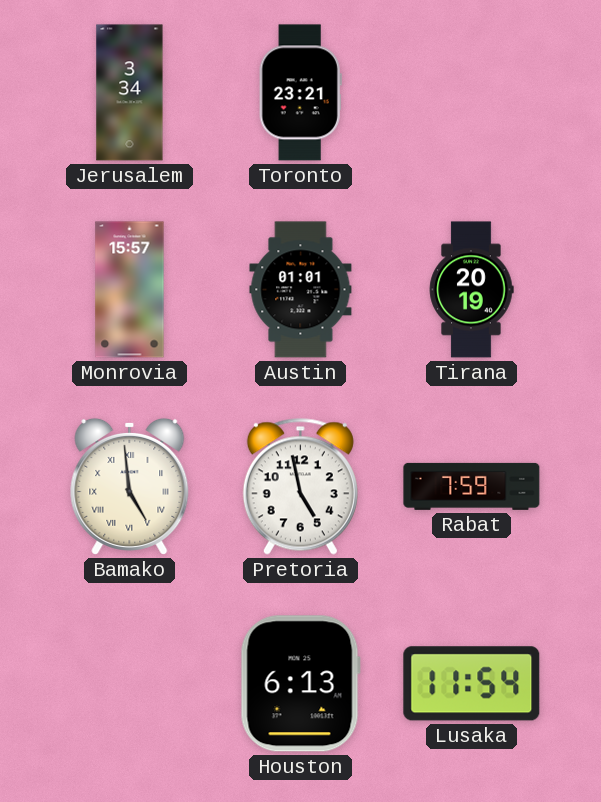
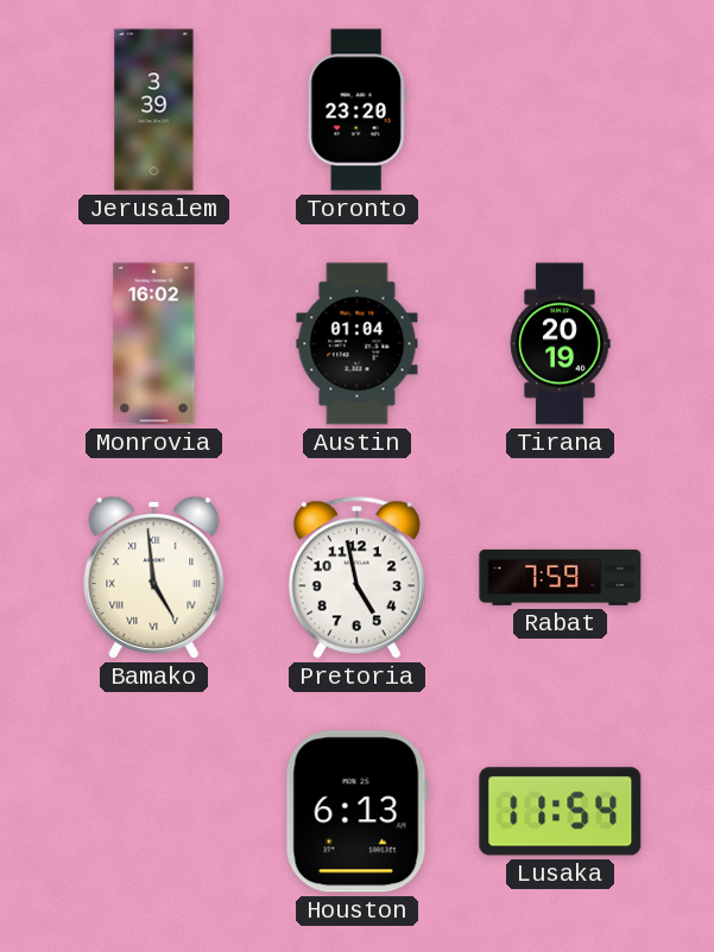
Jerusalem: 3:34 -> 3:39
Toronto: 23:21 -> 23:20
Monrovia: 15:57 -> 16:02
Austin: 01:01 -> 01:04
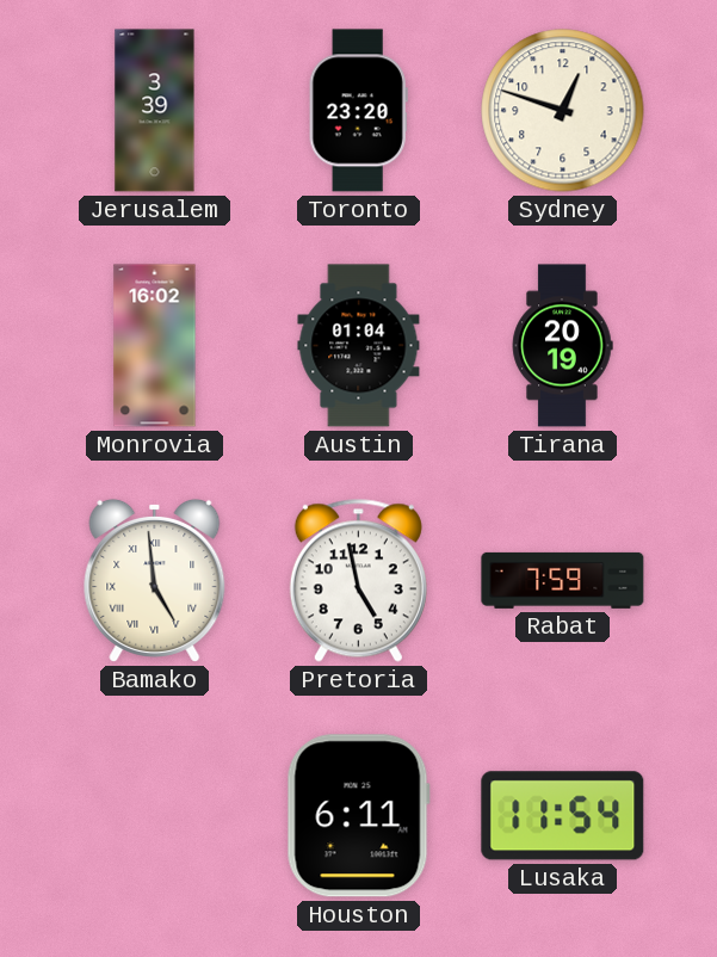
Sydney: none -> 12:48
Houston: 6:13 -> 6:11
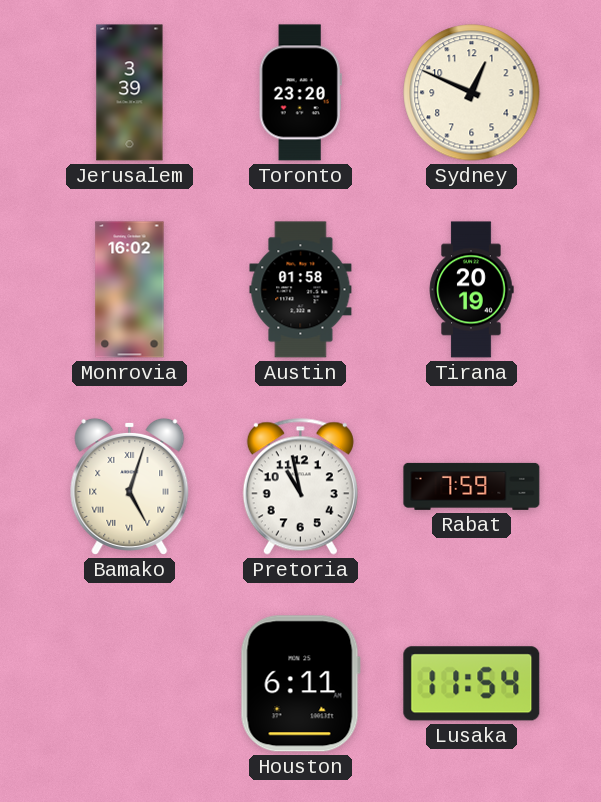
Sydney: 12:48 -> 12:49
Austin: 01:04 -> 01:58
Bamako: 4:59 -> 5:03
Pretoria: 4:58 -> 10:58
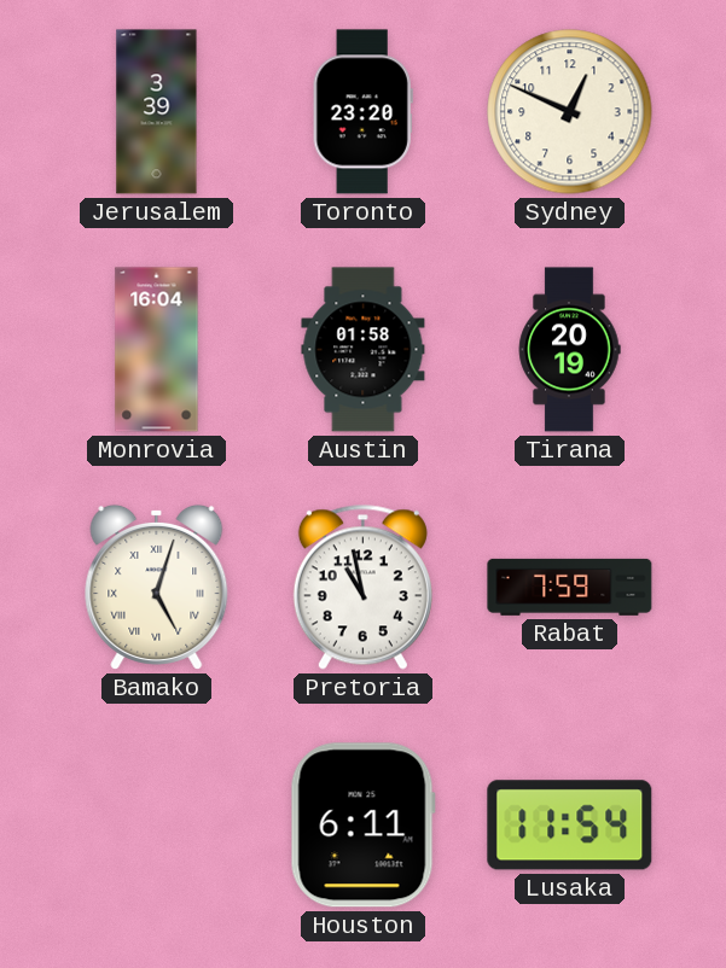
Monrovia: 16:02 -> 16:04
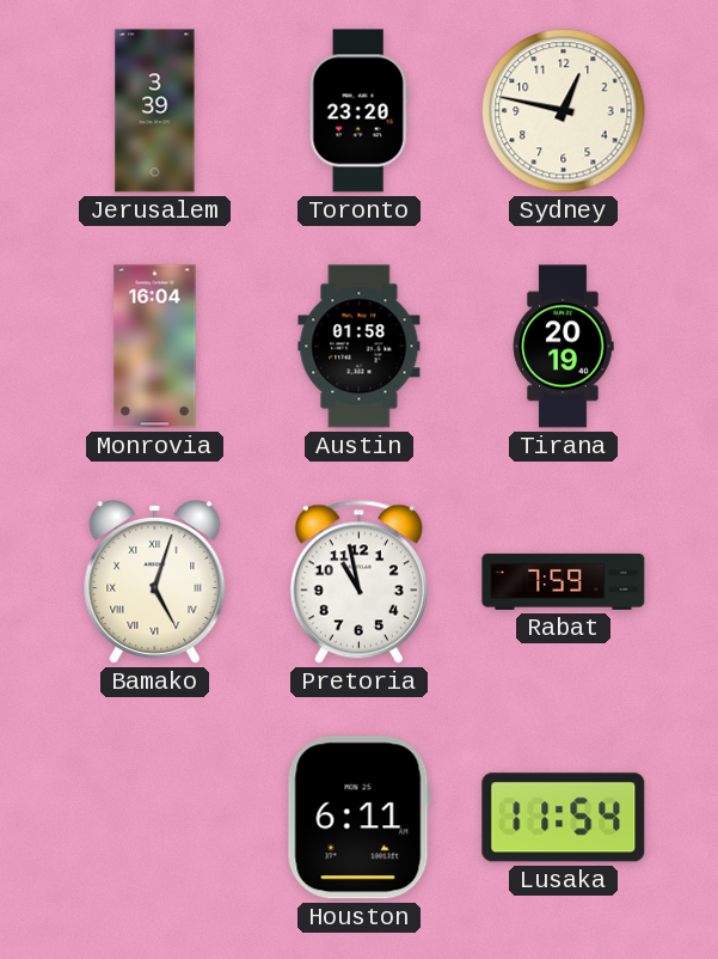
Sydney: 12:49 -> 12:47
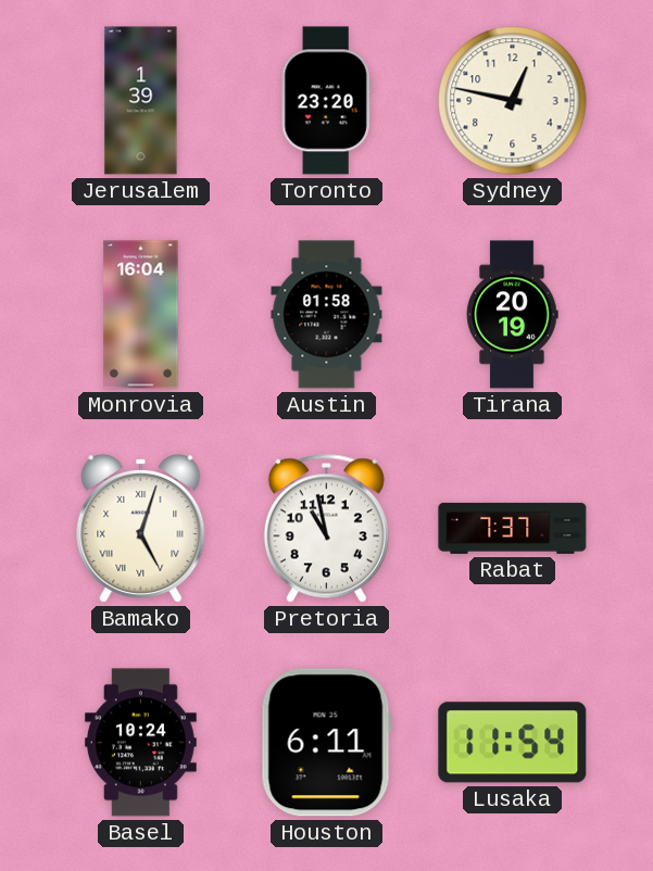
Jerusalem: 3:39 -> 1:39
Rabat: 7:59 -> 7:37
Basel: none -> 10:24
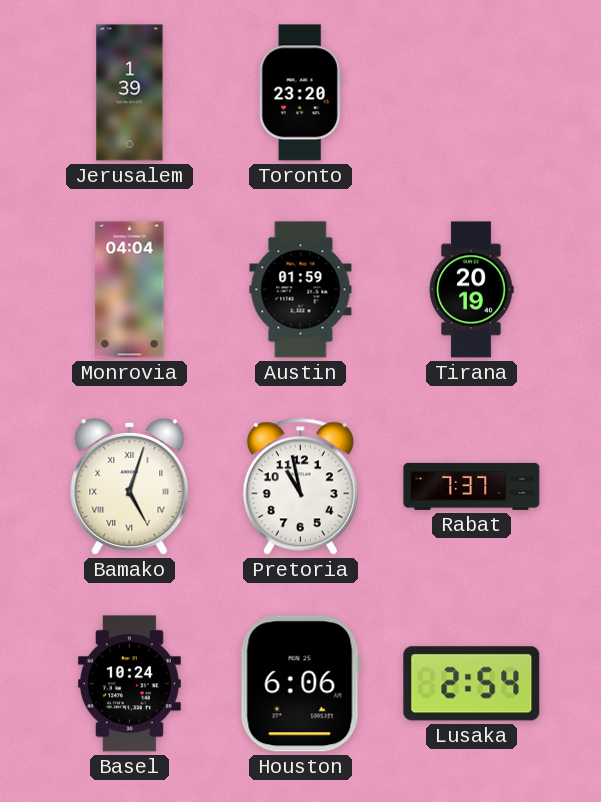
Sydney: 12:47 -> none
Monrovia: 16:04 -> 04:04
Austin: 01:58 -> 01:59
Houston: 6:11 -> 6:06
Lusaka: 11:54 -> 2:54
